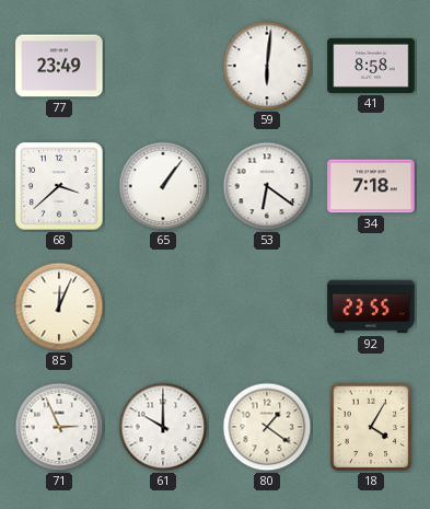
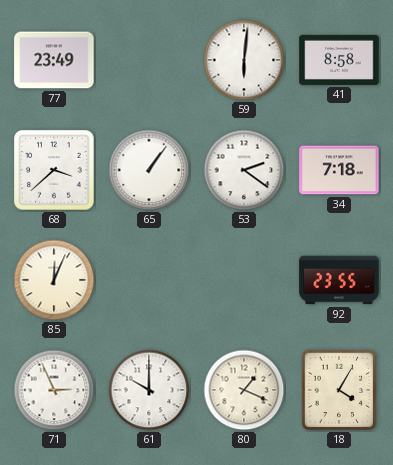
53: 6:21 -> 2:21
80: 1:21 -> 1:19
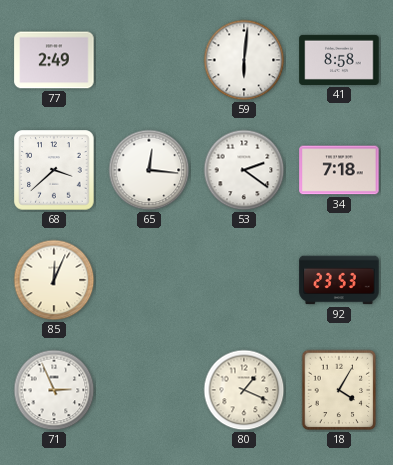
77: 23:49 -> 2:49
65: 1:06 -> 12:16
92: 23:55 -> 23:53
61: 10:00 -> none
